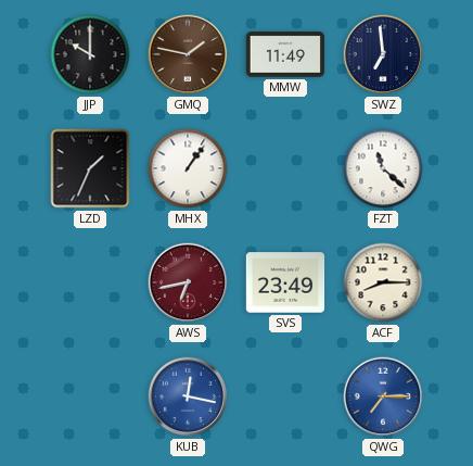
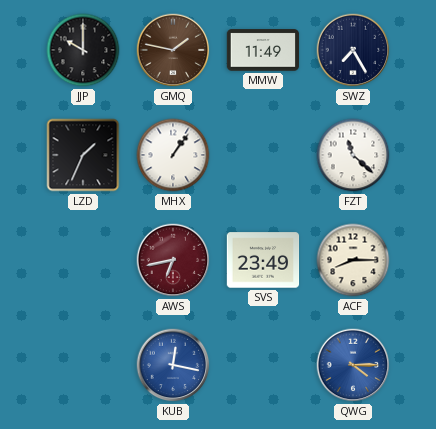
SWZ: 6:59 -> 7:25
QWG: 7:15 -> 4:15
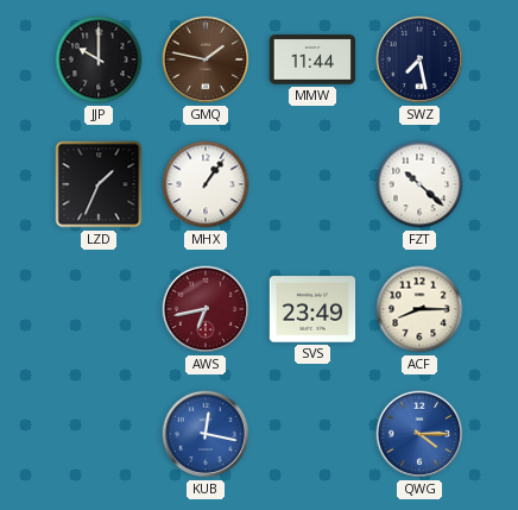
MMW: 11:49 -> 11:44
SWZ: 7:25 -> 7:28
FZT: 11:22 -> 10:22
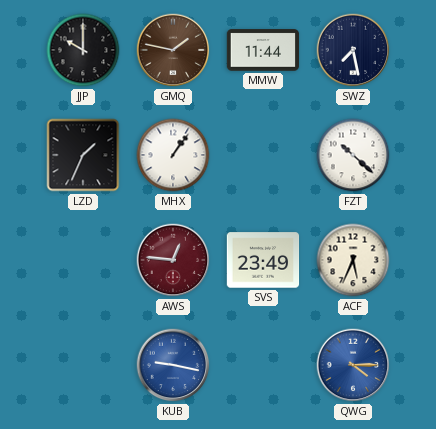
AWS: 6:43 -> 12:46
ACF: 8:15 -> 5:34
KUB: 12:17 -> 9:17
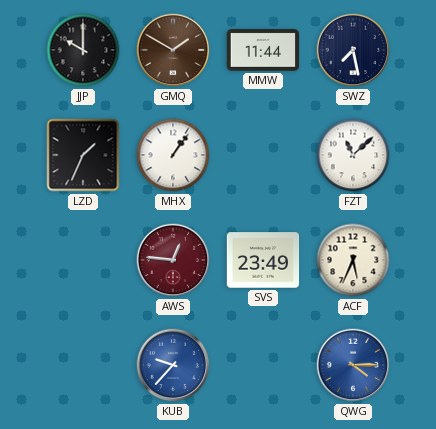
GMQ: 1:47 -> 1:50
FZT: 10:22 -> 11:08
KUB: 9:17 -> 9:37
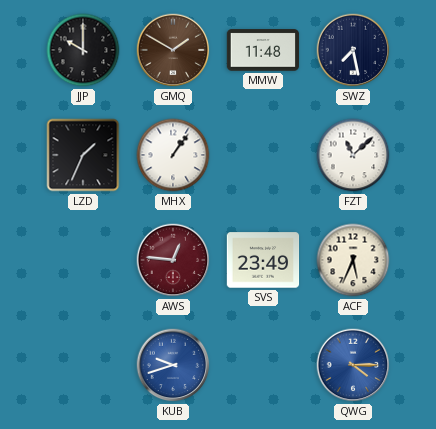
MMW: 11:44 -> 11:48
KUB: 9:37 -> 9:42
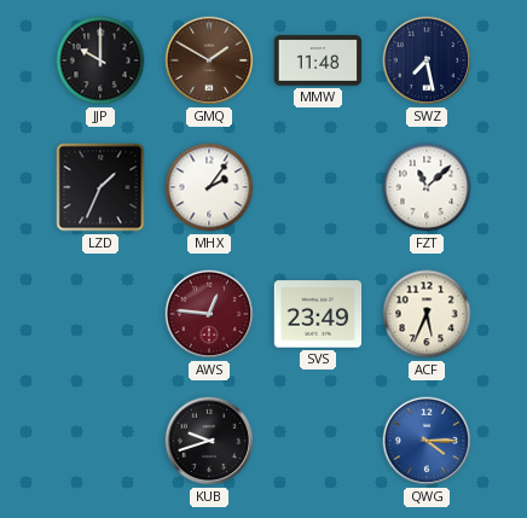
MHX: 1:06 -> 2:06
KUB dial: blue -> black
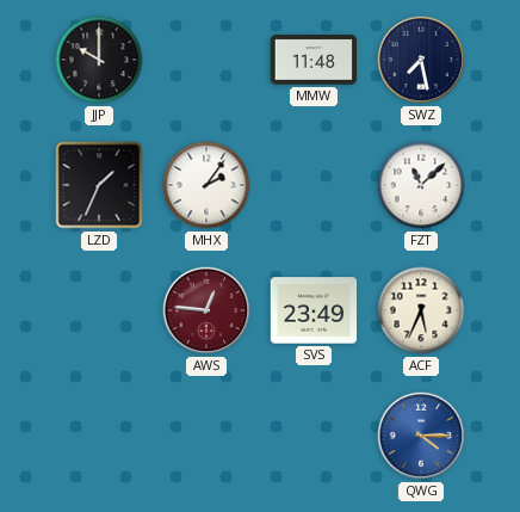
GMQ: 1:50 -> none
KUB: 9:42 -> none
